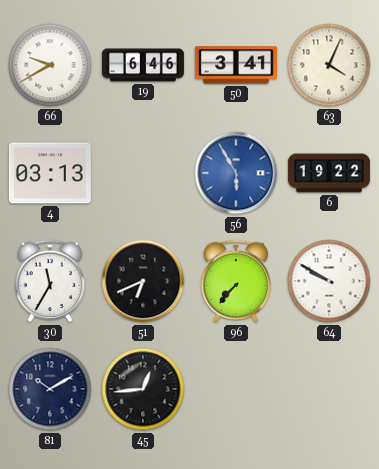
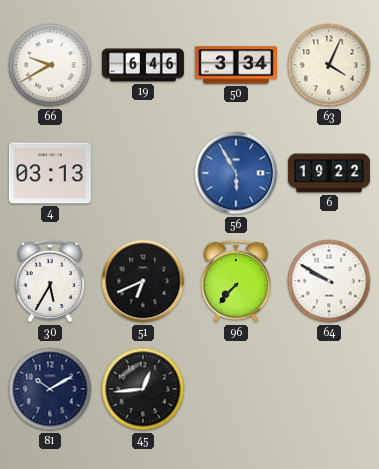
50: 3:41 -> 3:34
30: 11:35 -> 5:35
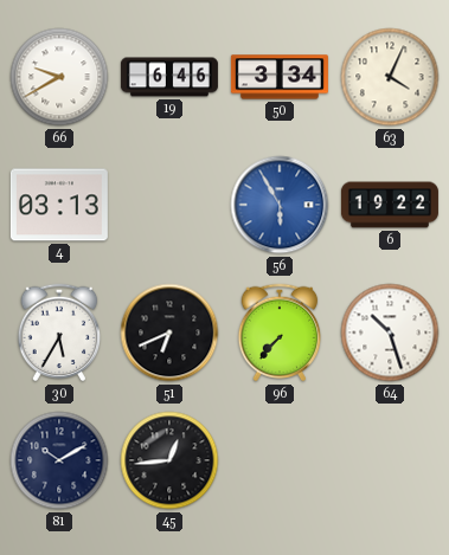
64: 9:50 -> 10:27
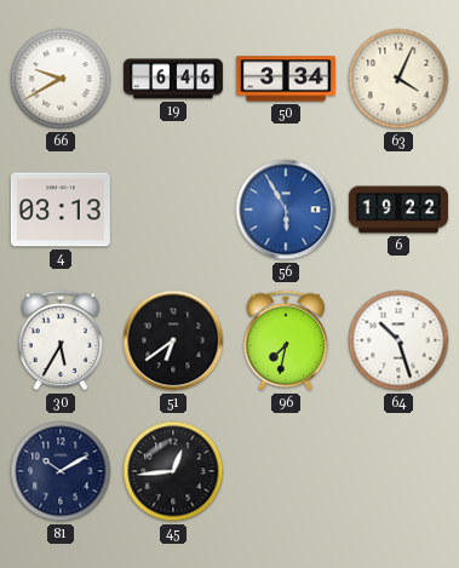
51: 6:41 -> 6:39
96: 7:37 -> 7:32
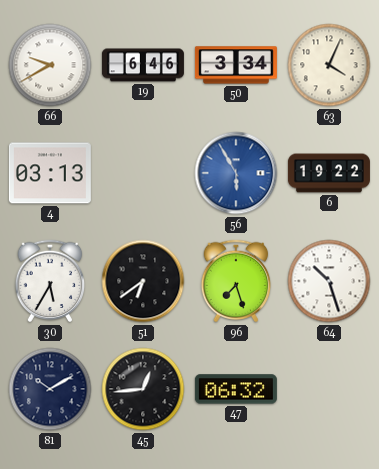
96: 7:32 -> 7:27
47: none -> 06:32
